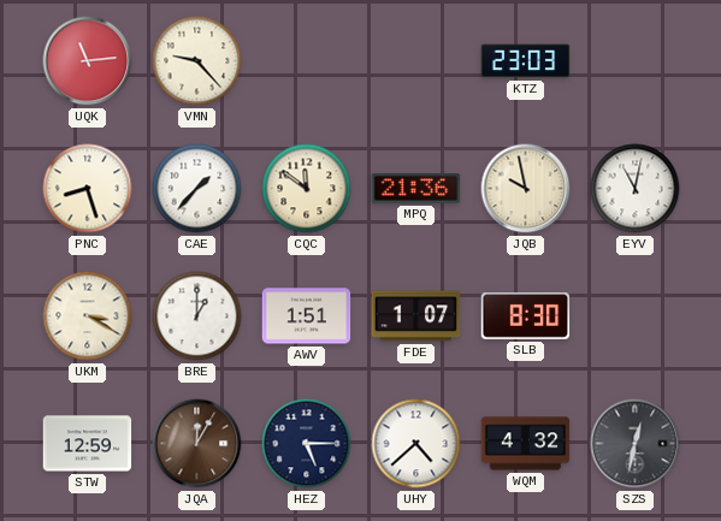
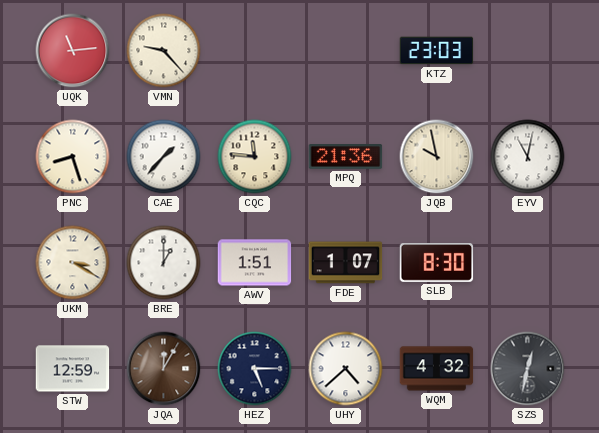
CQC: 11:51 -> 11:46
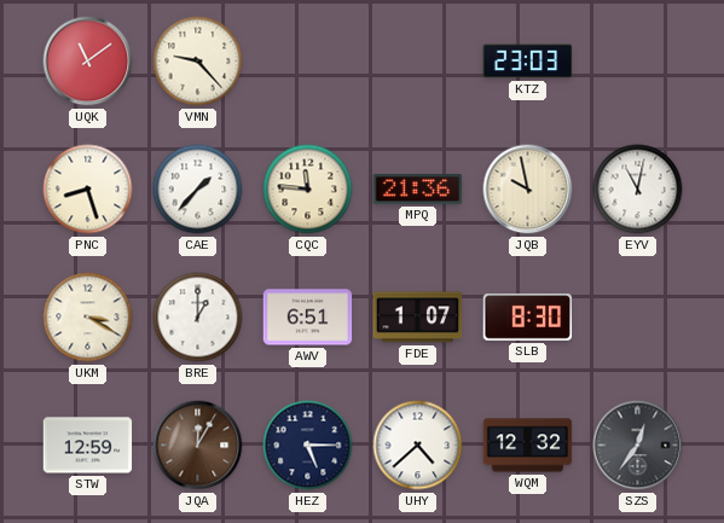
UQK: 11:14 -> 11:09
AWV: 1:51 -> 6:51
WQM: 4:32 -> 12:32
SZS: 12:32 -> 12:36
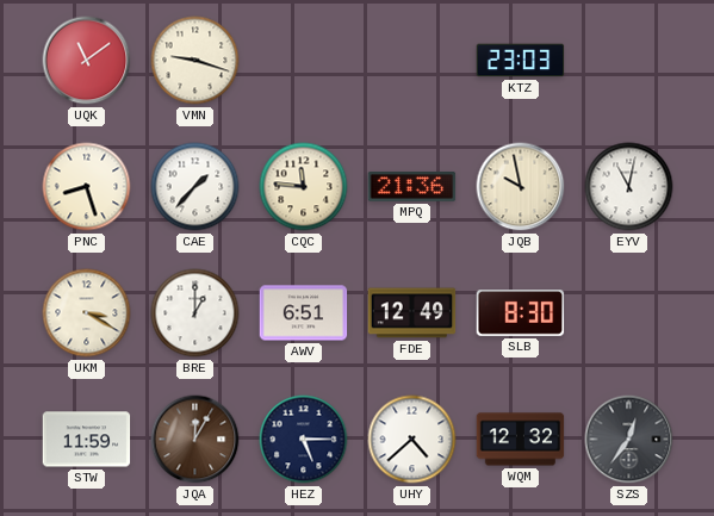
VMN: 9:23 -> 9:18
FDE: 1:07 -> 12:49
STW: 12:59 -> 11:59
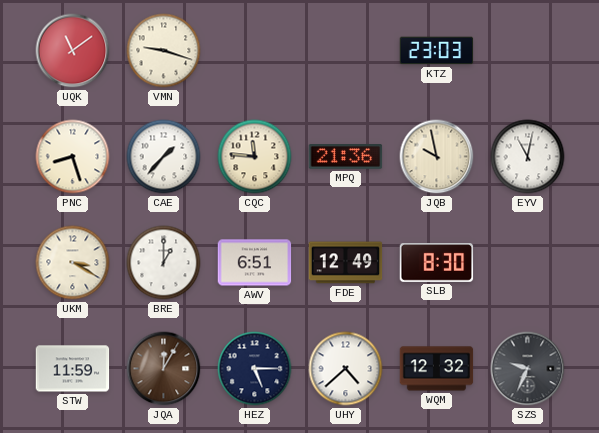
SZS: 12:36 -> 9:34
